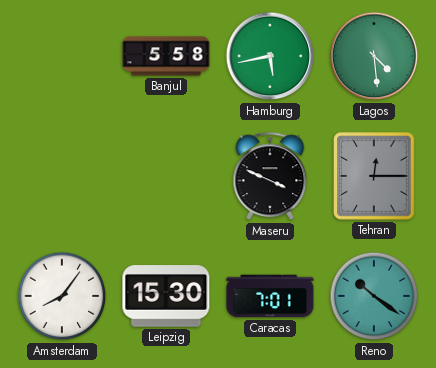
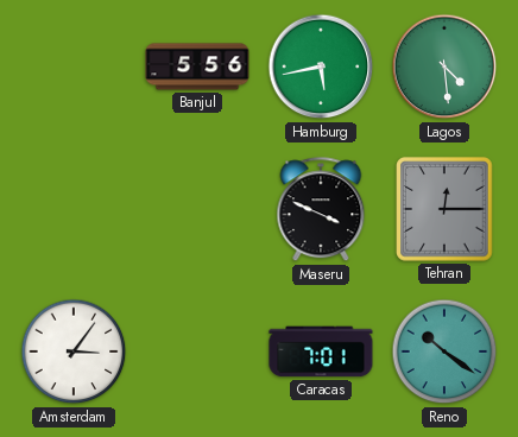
Banjul: 5:58 -> 5:56
Amsterdam: 8:06 -> 3:06
Leipzig: 15:30 -> none
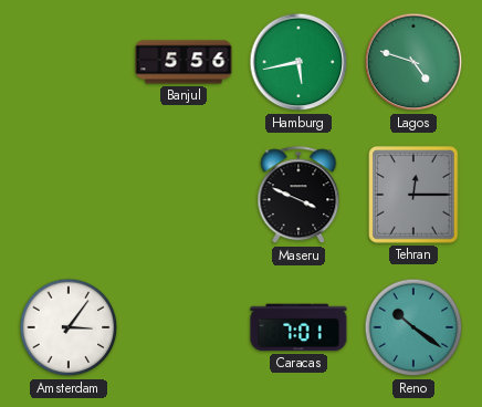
Lagos: 4:29 -> 4:48
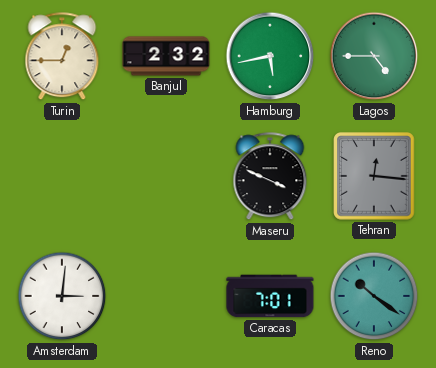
Turin: none -> 12:45
Banjul: 5:56 -> 2:32
Lagos: 4:48 -> 4:45
Tehran: 12:15 -> 12:16
Amsterdam: 3:06 -> 3:01
